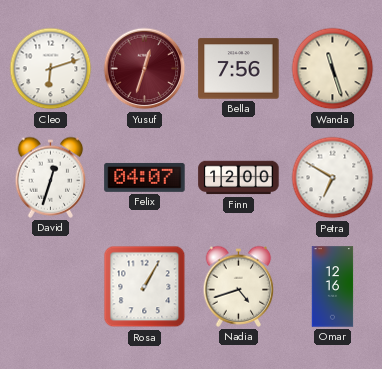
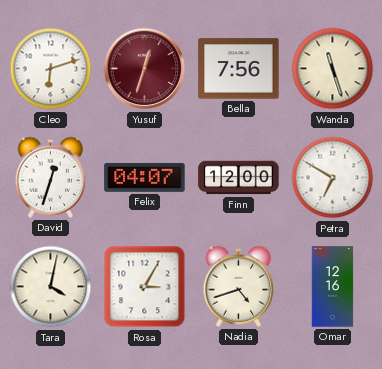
Tara: none -> 4:02
Rosa: 1:05 -> 3:05
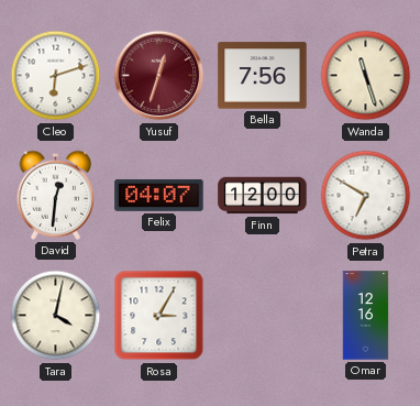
David: 12:33 -> 12:31
Nadia: 4:42 -> none
